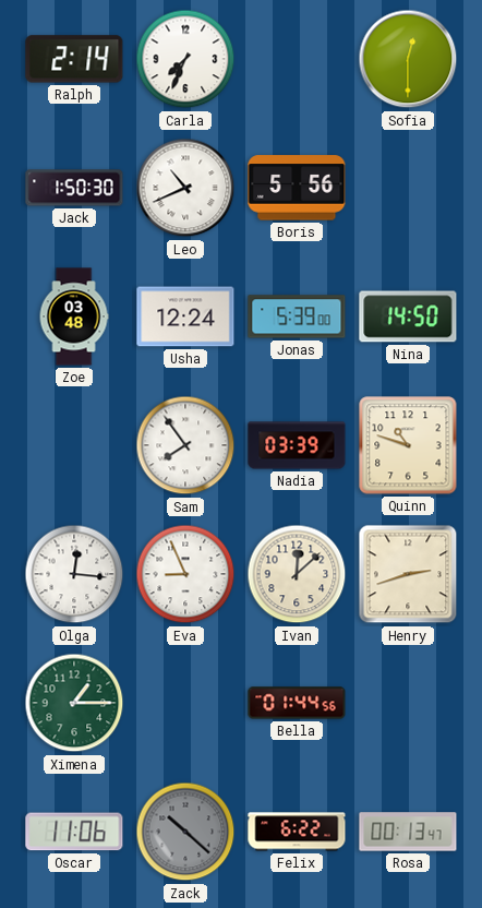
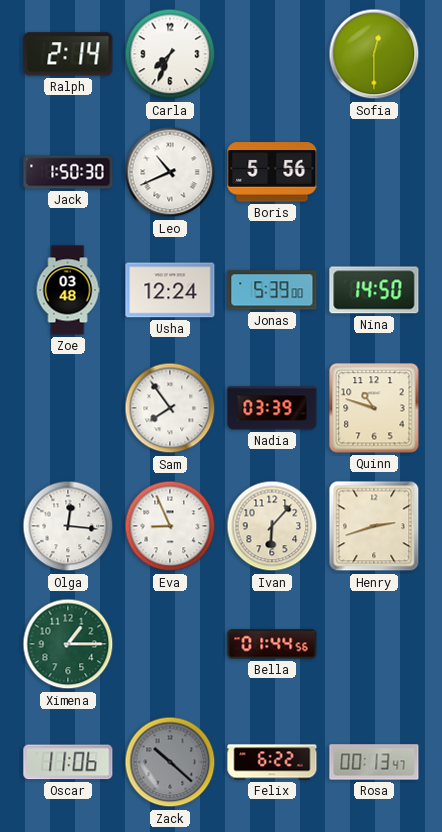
Ivan: 12:08 -> 6:07
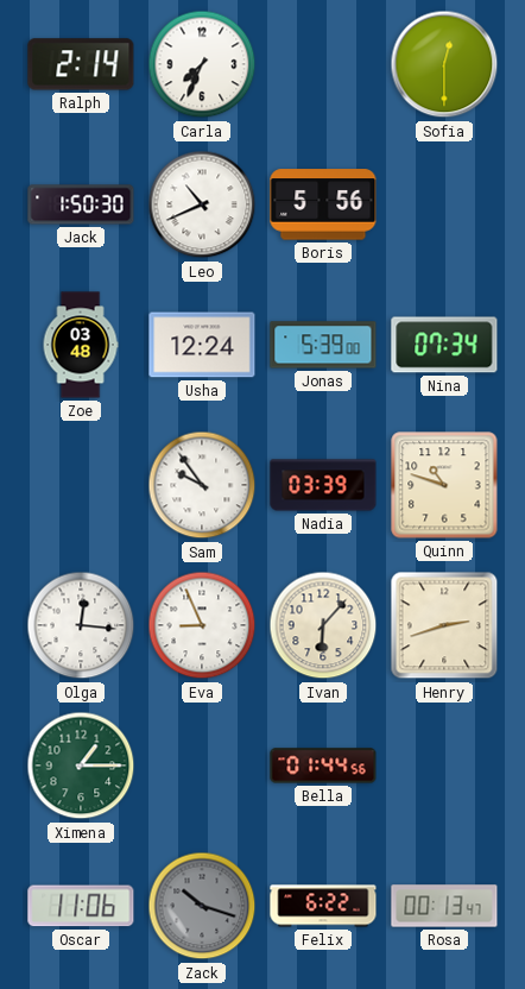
Nina: 14:50 -> 07:34
Sam: 7:54 -> 9:54
Zack: 10:22 -> 10:18
